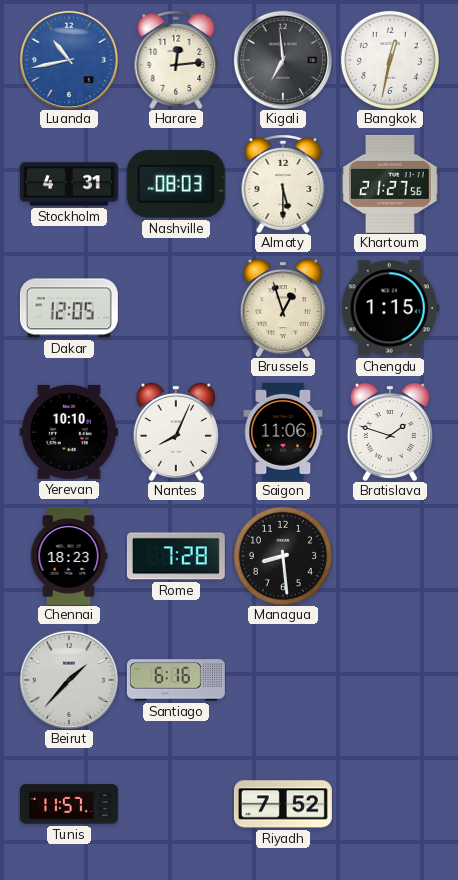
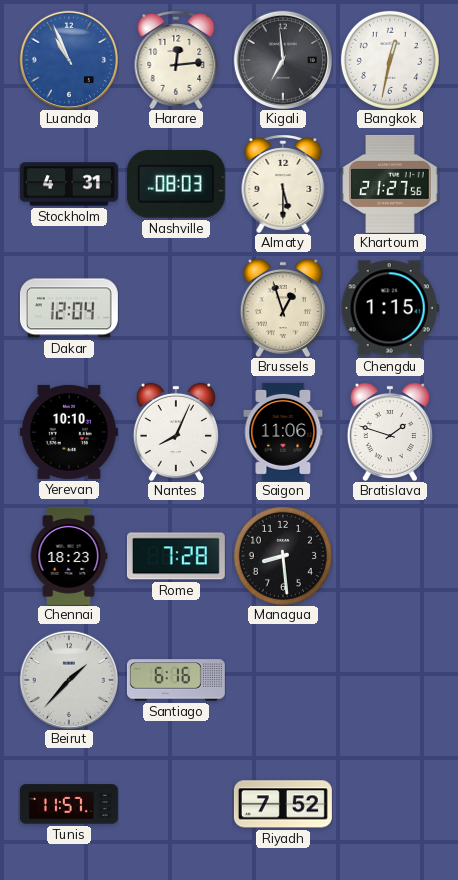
Luanda: 10:43 -> 10:56
Dakar: 12:05 -> 12:04
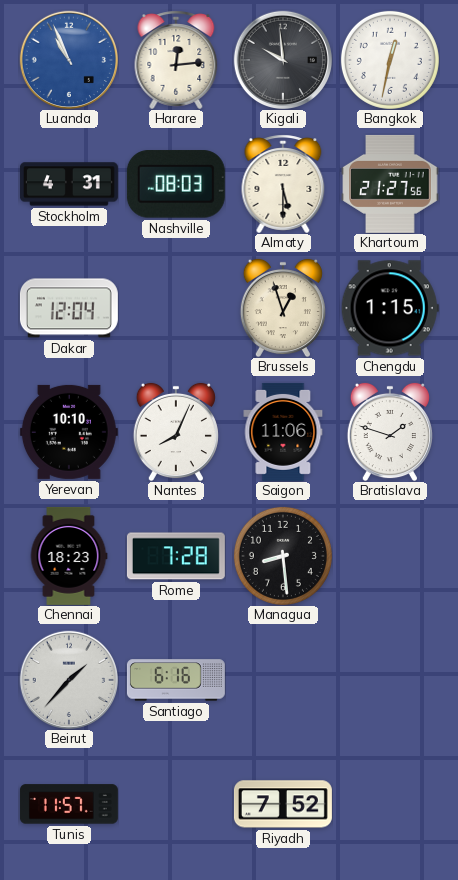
Kigali: 6:59 -> 9:59
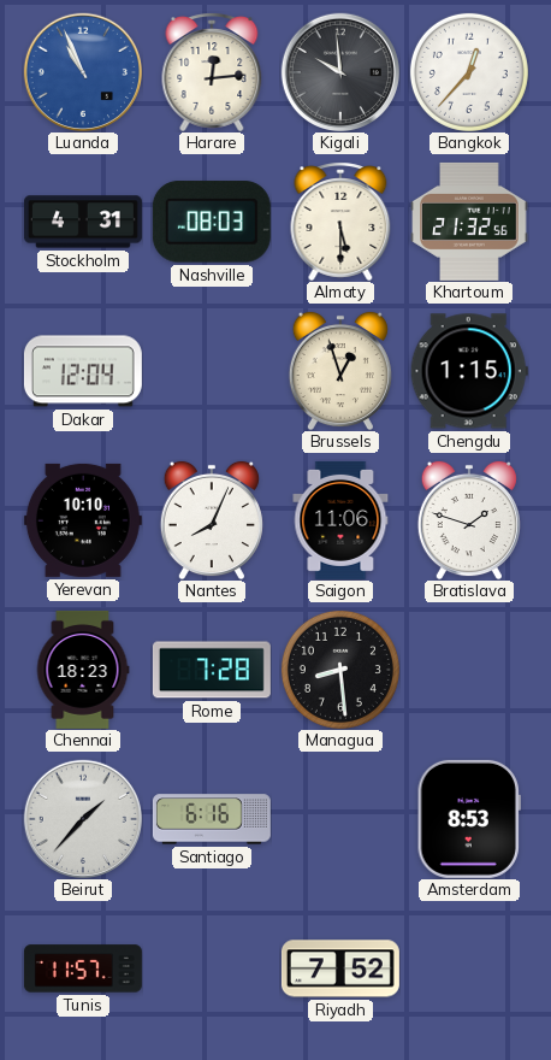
Bangkok: 12:32 -> 12:37
Khartoum: 21:27 -> 21:32
Amsterdam: none -> 8:53
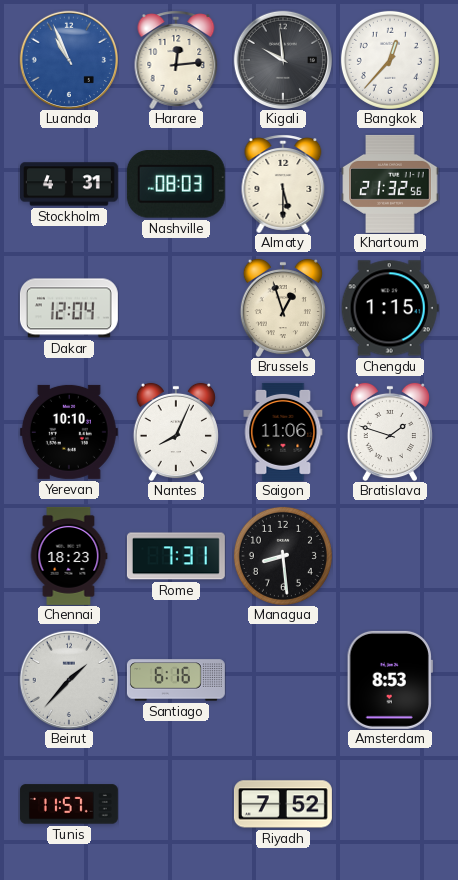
Rome: 7:28 -> 7:31
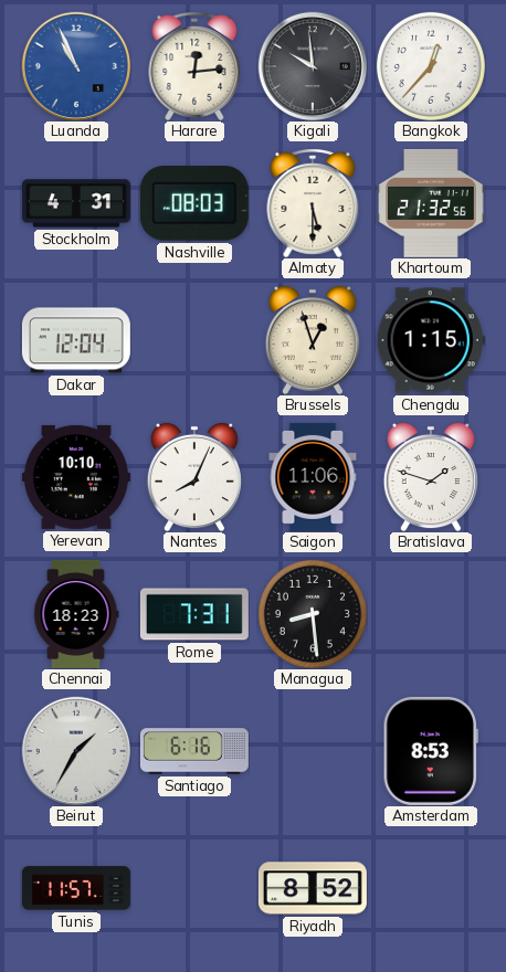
Beirut: 1:37 -> 1:35
Riyadh: 7:52 -> 8:52
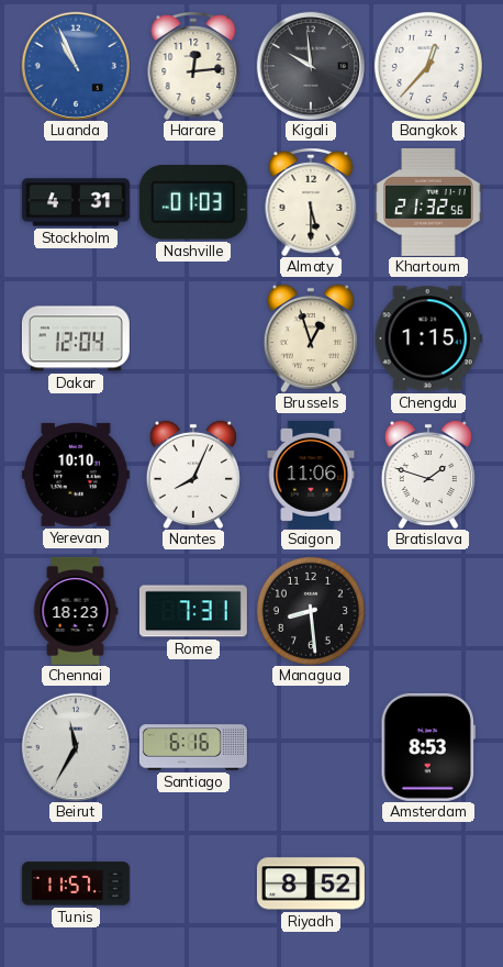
Nashville: 08:03 -> 01:03
Beirut: 1:35 -> 11:35
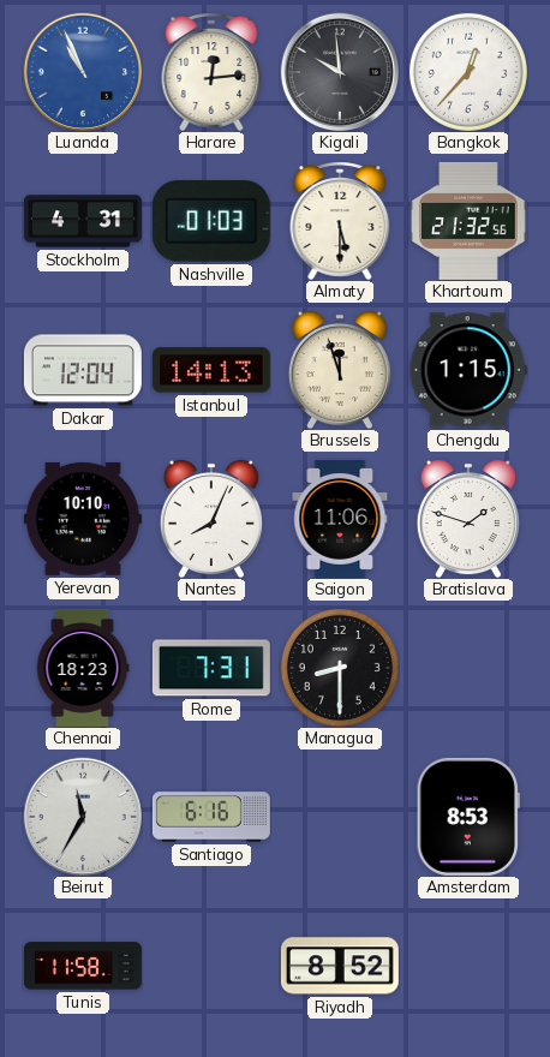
Istanbul: none -> 14:13
Brussels: 12:57 -> 11:57
Managua: 8:29 -> 8:30
Tunis: 11:57 -> 11:58
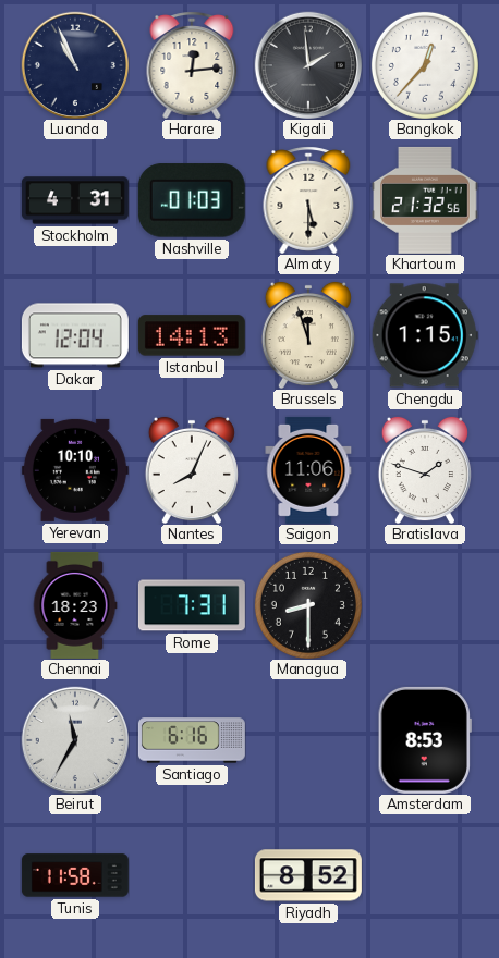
Luanda dial: blue -> navy
Kigali: 9:59 -> 1:59
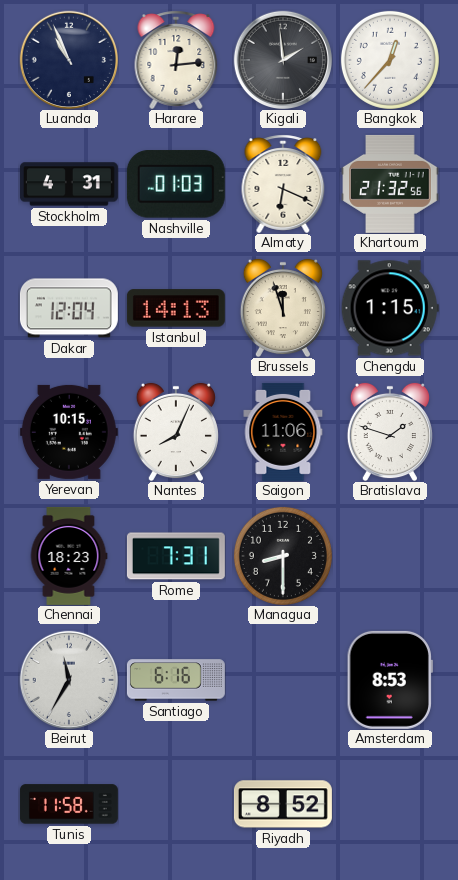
Almaty: 5:30 -> 6:19
Yerevan: 10:10 -> 10:15
